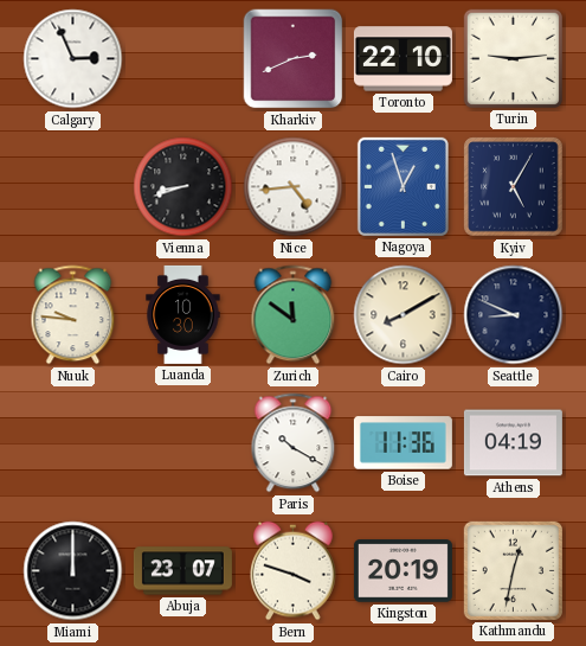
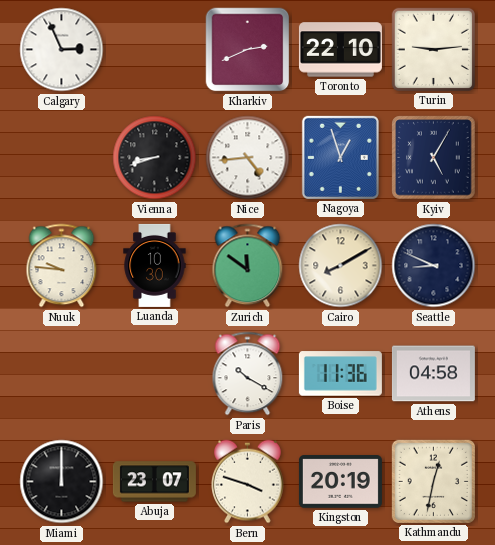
Athens: 04:19 -> 04:58
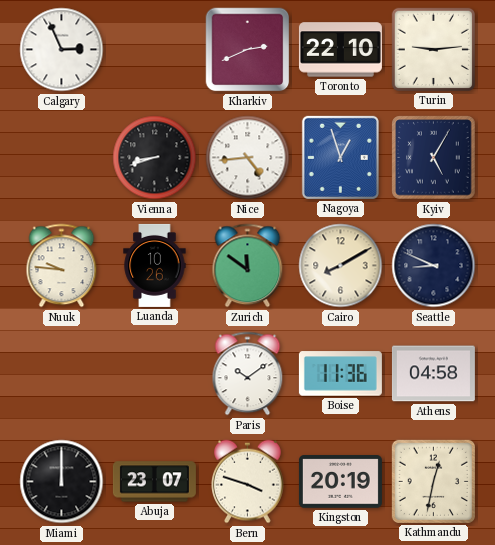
Luanda: 10:30 -> 10:26
Paris: 10:20 -> 10:09
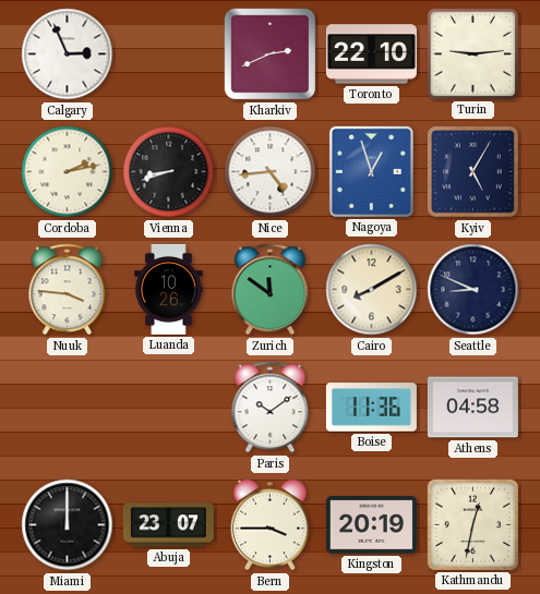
Cordoba: none -> 2:13
Nuuk: 9:46 -> 3:46
Bern: 3:48 -> 3:45
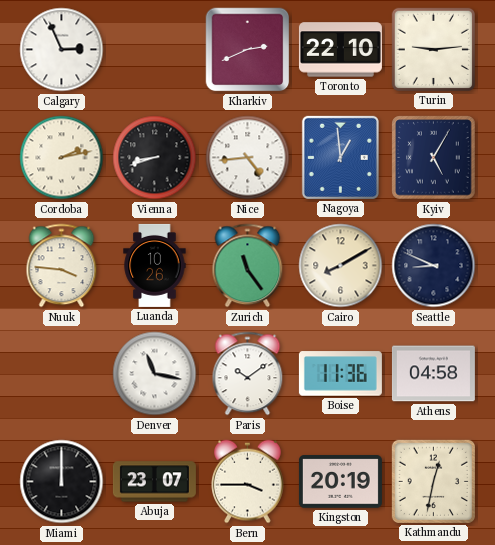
Nagoya: 12:57 -> 12:59
Zurich: 11:51 -> 11:24
Denver: none -> 11:17
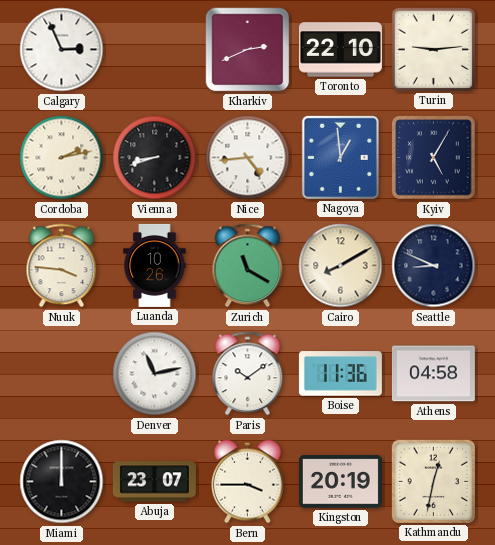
Zurich: 11:24 -> 11:20
Denver: 11:17 -> 11:13
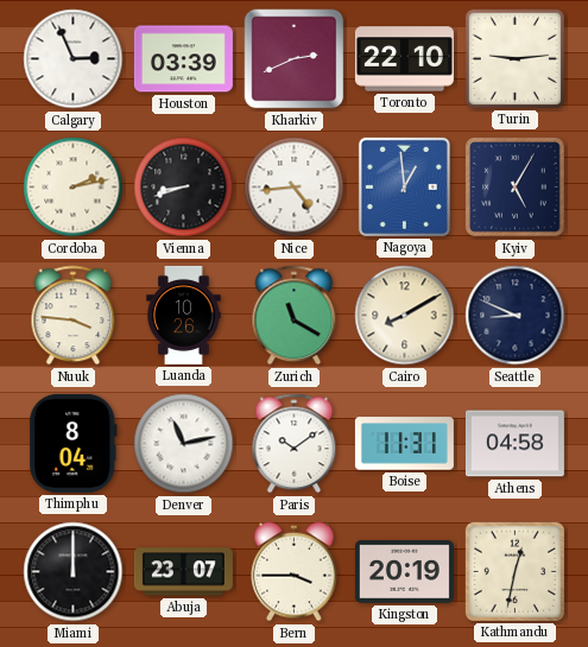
Houston: none -> 03:39
Thimphu: none -> 8:04
Boise: 11:36 -> 11:31
